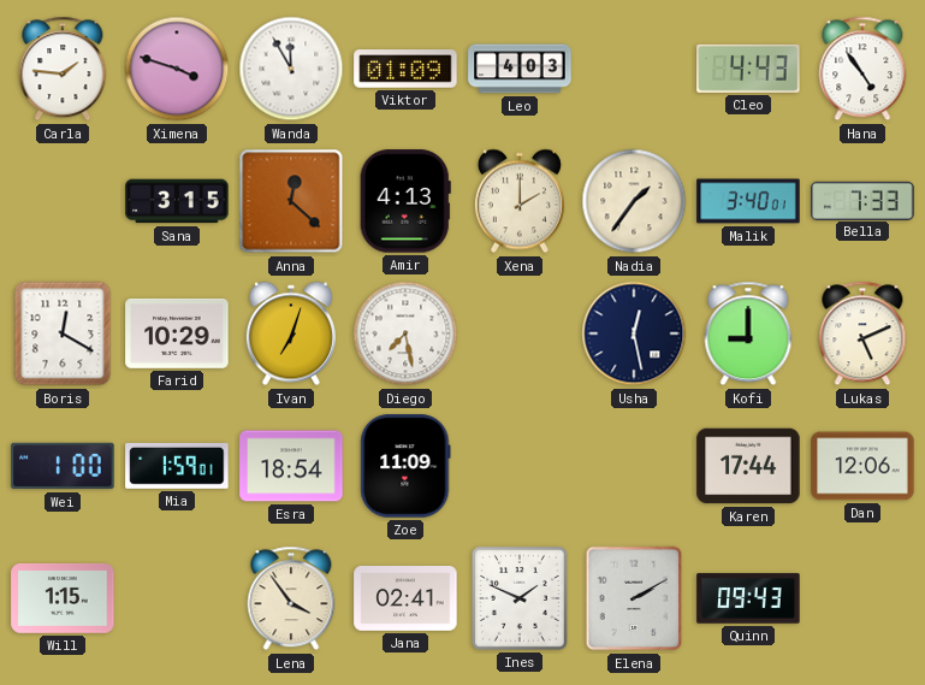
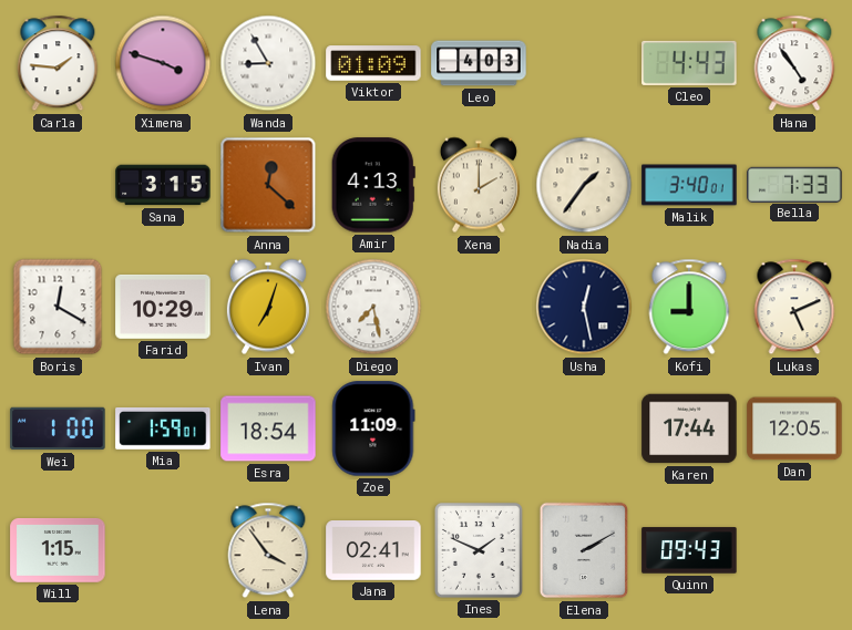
Wanda: 11:55 -> 8:55
Dan: 12:06 -> 12:05
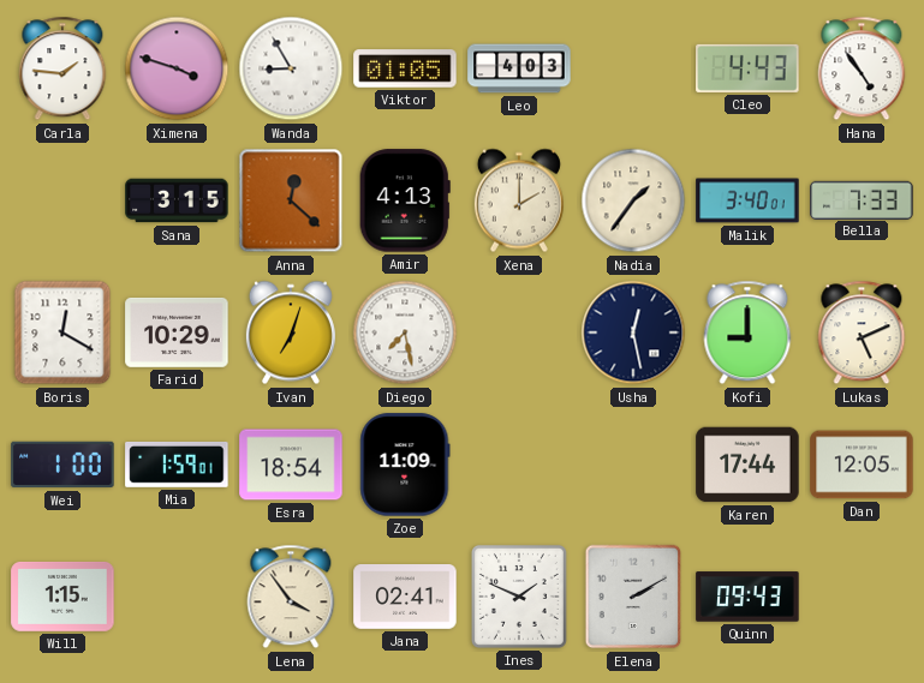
Viktor: 01:09 -> 01:05
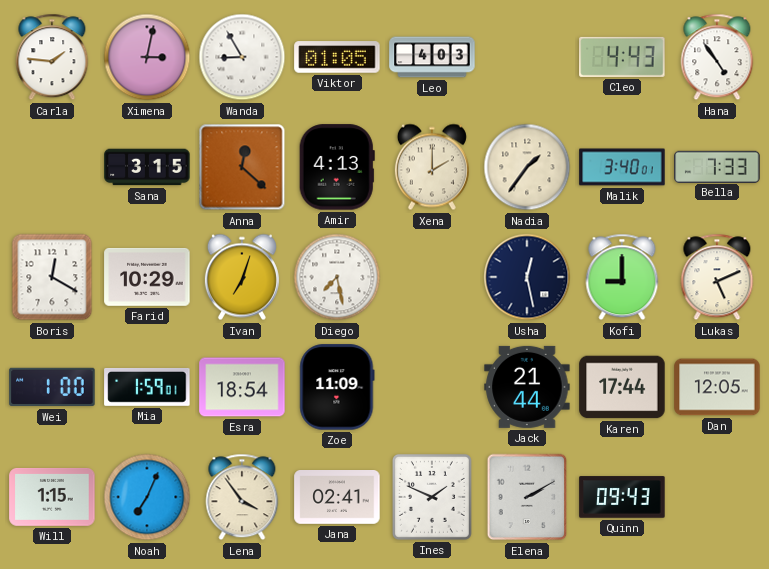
Ximena: 3:48 -> 3:02
Jack: none -> 21:44
Noah: none -> 7:04
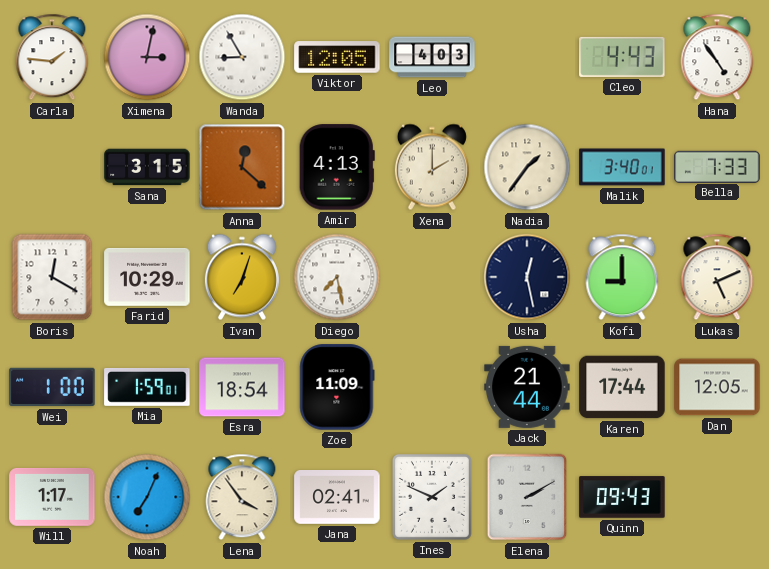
Viktor: 01:05 -> 12:05
Will: 1:15 -> 1:17
